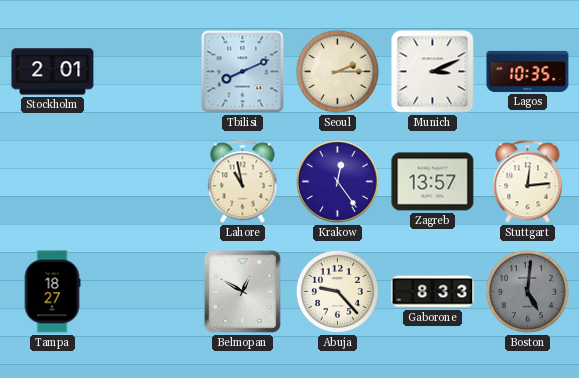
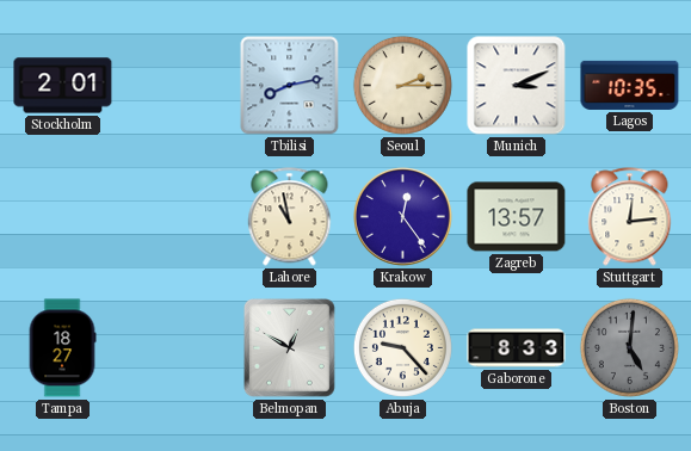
Tbilisi: 8:11 -> 8:13
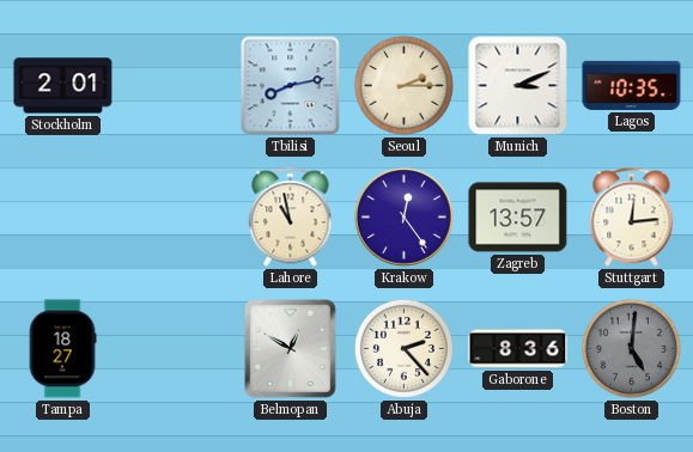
Abuja: 9:23 -> 2:23
Gaborone: 8:33 -> 8:36
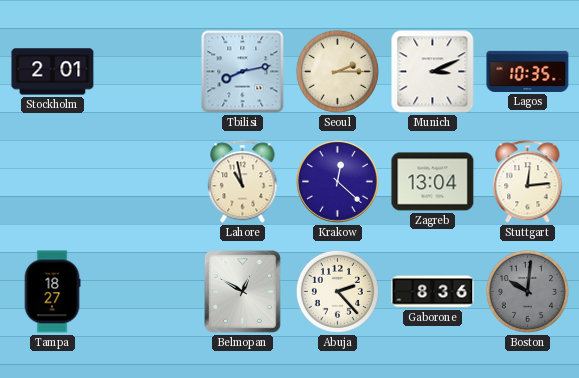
Krakow: 12:24 -> 12:22
Zagreb: 13:57 -> 13:04
Boston: 5:01 -> 10:01
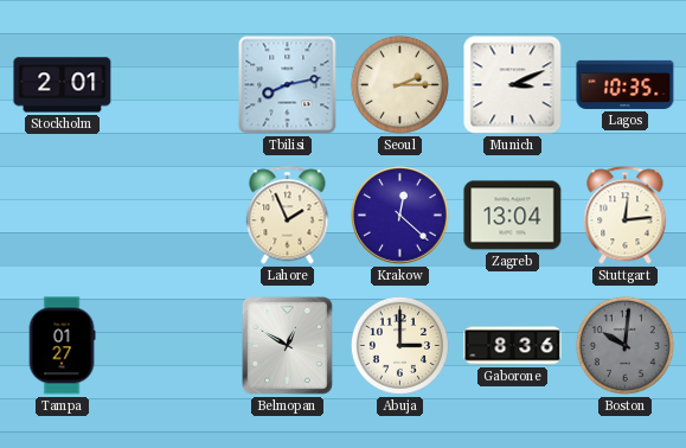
Lahore: 10:58 -> 1:56
Tampa: 18:27 -> 01:27
Abuja: 2:23 -> 3:00
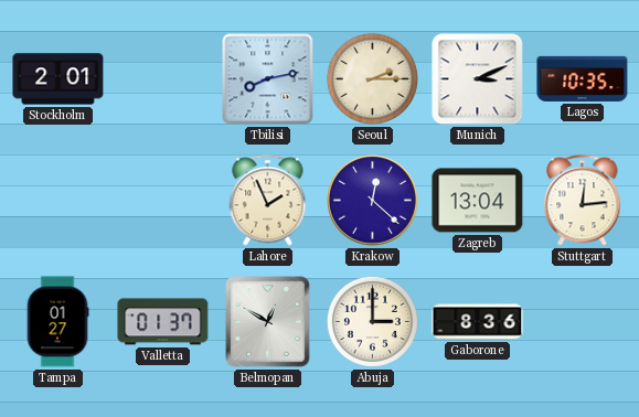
Valletta: none -> 01:37
Boston: 10:01 -> none
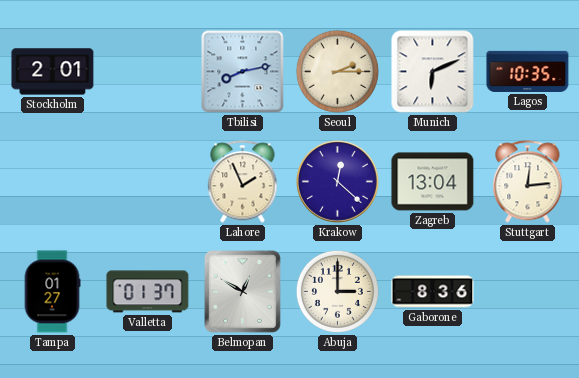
Munich: 3:11 -> 6:11
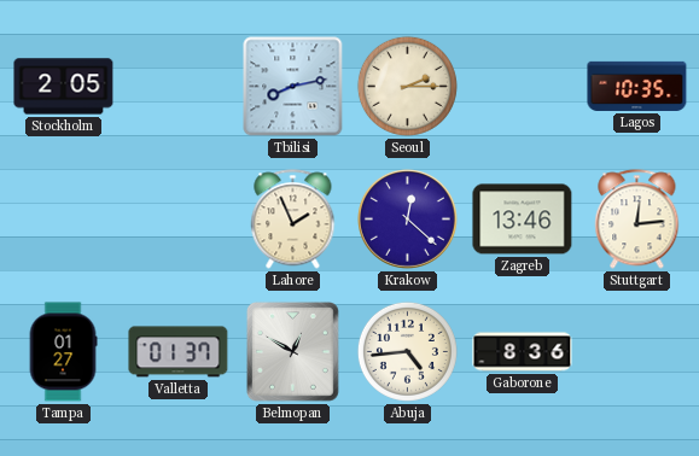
Stockholm: 2:01 -> 2:05
Munich: 6:11 -> none
Zagreb: 13:04 -> 13:46
Abuja: 3:00 -> 4:44
